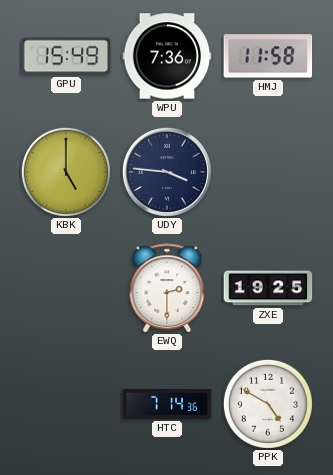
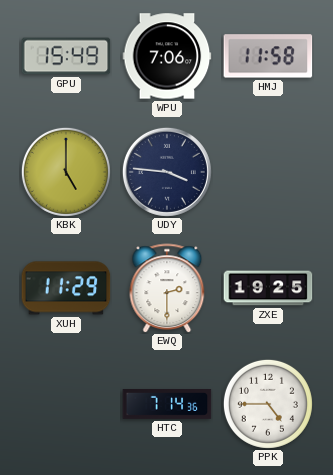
WPU: 7:36 -> 7:06
XUH: none -> 11:29
PPK: 4:50 -> 4:45
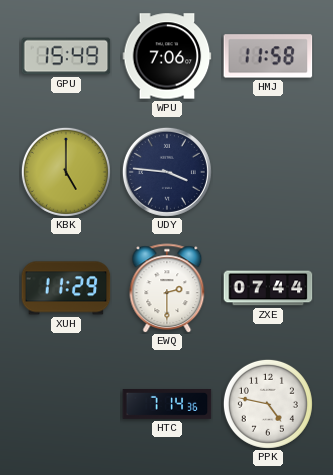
ZXE: 19:25 -> 07:44
PPK: 4:45 -> 4:47
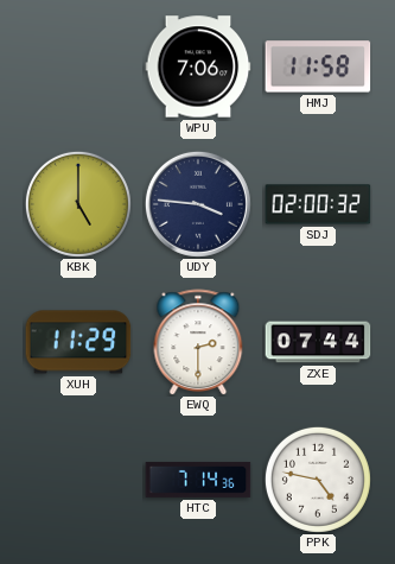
GPU: 15:49 -> none
SDJ: none -> 02:00
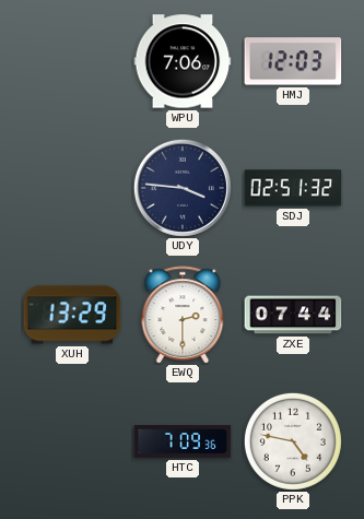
HMJ: 11:58 -> 12:03
KBK: 5:00 -> none
SDJ: 02:00 -> 02:51
XUH: 11:29 -> 13:29
HTC: 7:14 -> 7:09
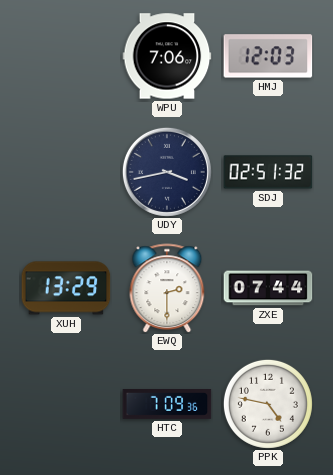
UDY: 3:46 -> 3:43
